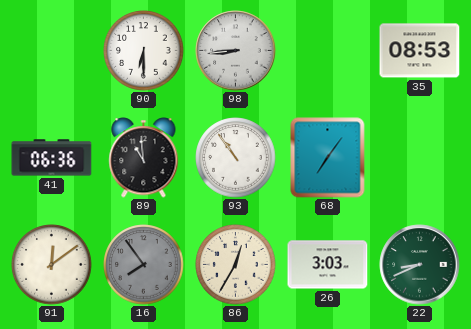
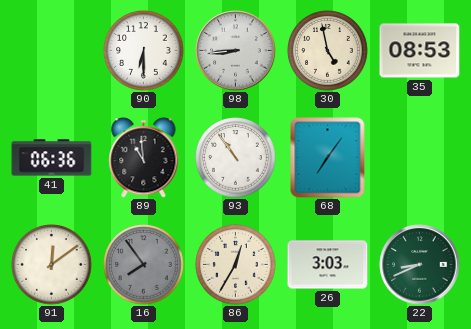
30: none -> 4:58
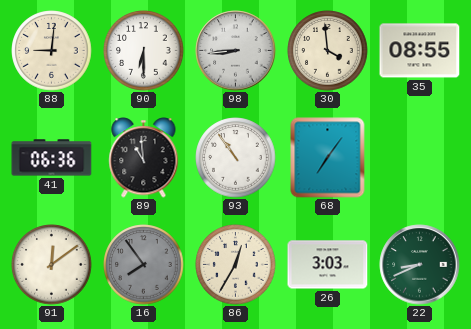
88: none -> 9:01
30: 4:58 -> 3:59
35: 08:53 -> 08:55
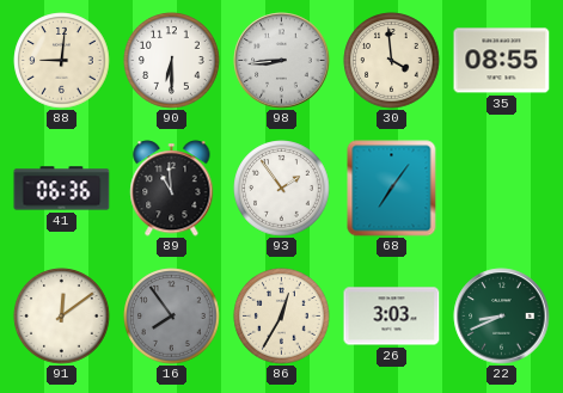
93: 10:54 -> 1:54
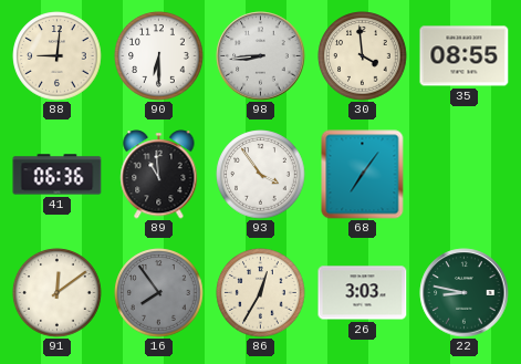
93: 1:54 -> 3:54
22: 8:41 -> 8:47
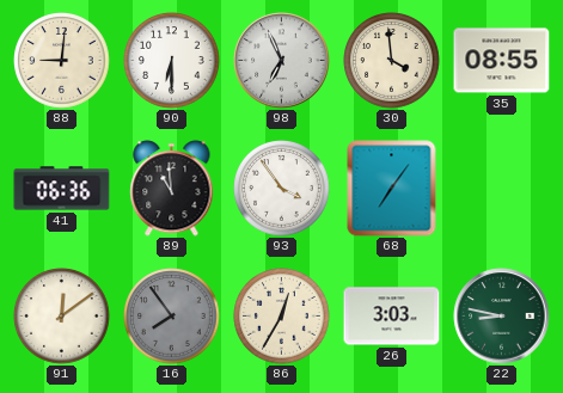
98: 8:44 -> 6:56
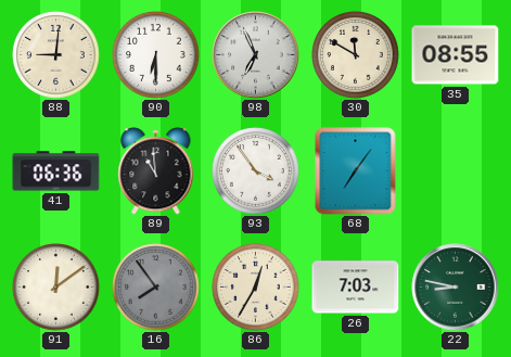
30: 3:59 -> 11:50
26: 3:03 -> 7:03
